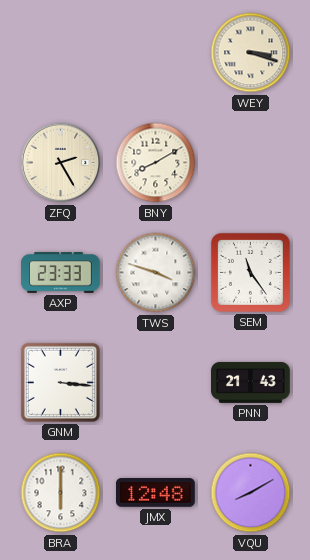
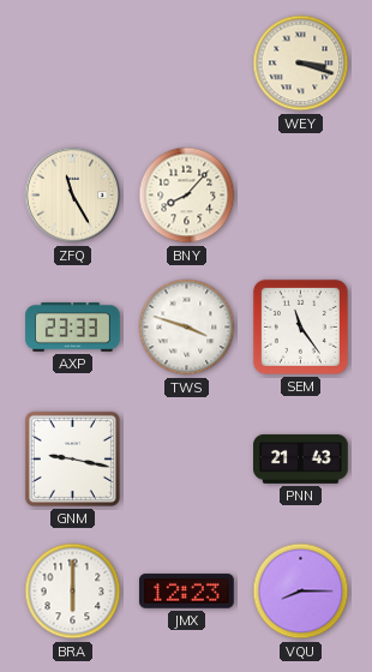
ZFQ: 2:25 -> 11:25
BNY: 8:10 -> 8:07
GNM: 3:16 -> 9:17
JMX: 12:48 -> 12:23
VQU: 8:10 -> 8:15
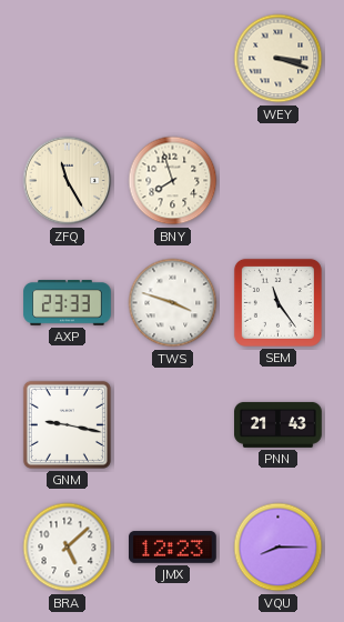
BNY: 8:07 -> 7:57
BRA: 6:00 -> 5:08
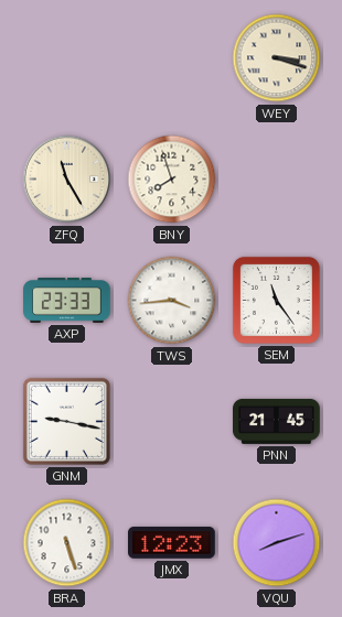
TWS: 3:48 -> 3:44
PNN: 21:43 -> 21:45
BRA: 5:08 -> 5:27
VQU: 8:15 -> 8:12
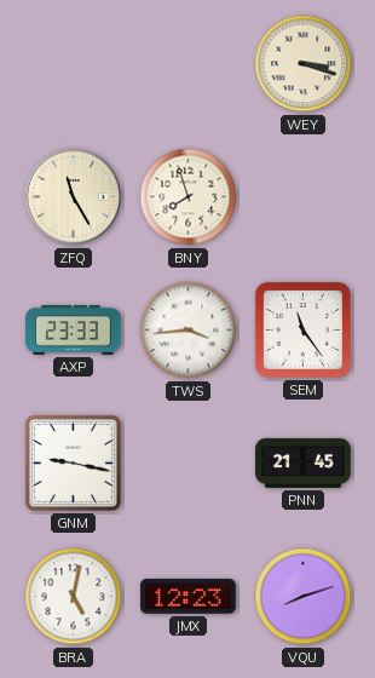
BRA: 5:27 -> 5:02
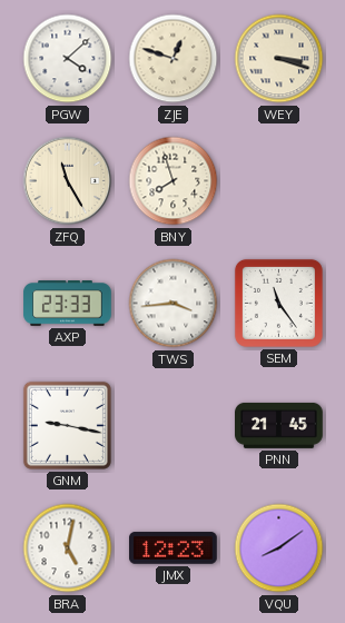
PGW: none -> 4:08
ZJE: none -> 12:48
VQU: 8:12 -> 8:09
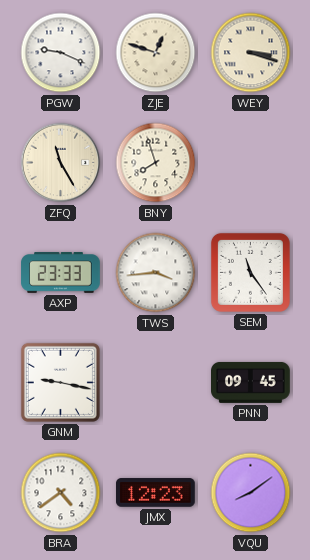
PGW: 4:08 -> 9:19
PNN: 21:45 -> 09:45
BRA: 5:02 -> 4:39
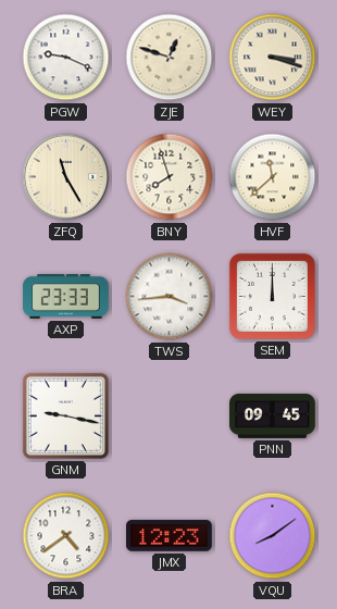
HVF: none -> 11:38
SEM: 11:24 -> 12:00
